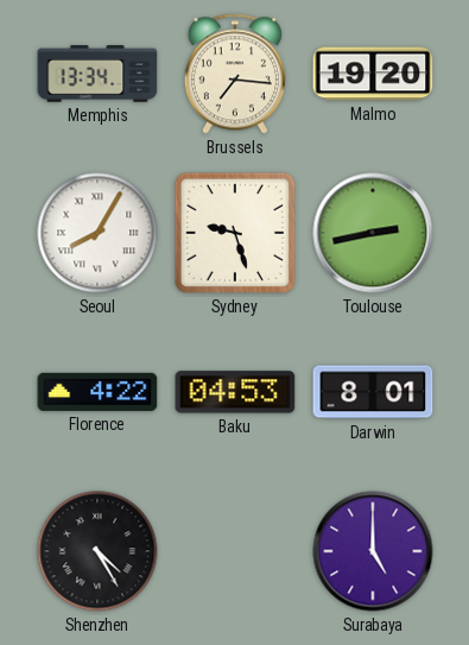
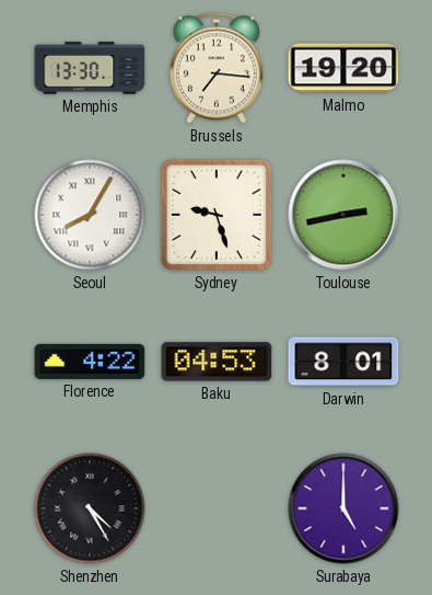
Memphis: 13:34 -> 13:30
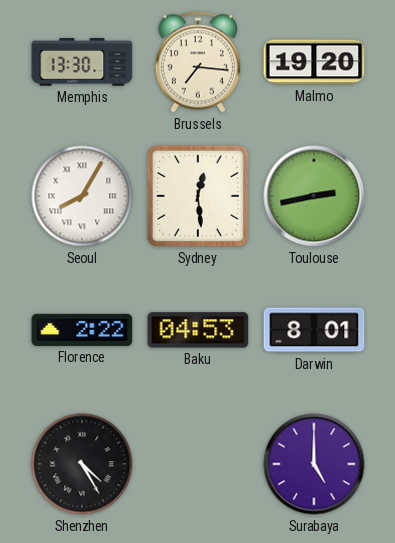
Sydney: 9:27 -> 12:29
Florence: 4:22 -> 2:22
